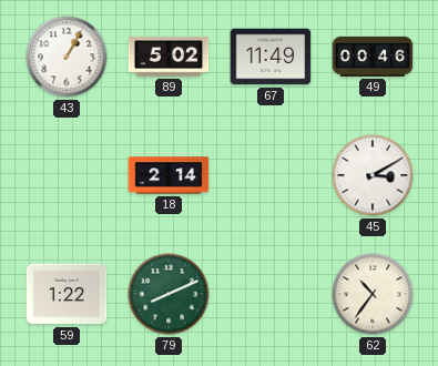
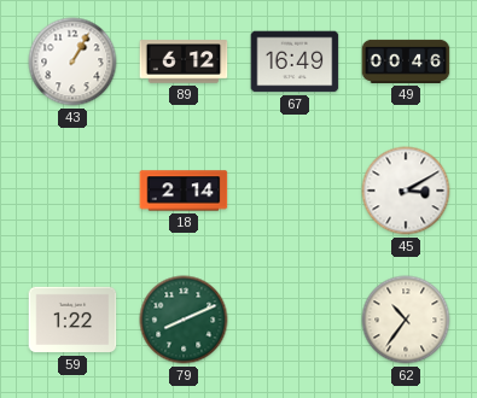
89: 5:02 -> 6:12
67: 11:49 -> 16:49
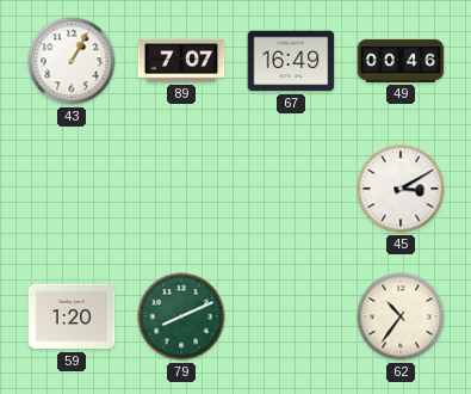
89: 6:12 -> 7:07
18: 2:14 -> none
59: 1:22 -> 1:20
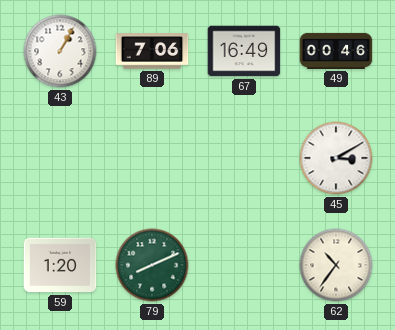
89: 7:07 -> 7:06
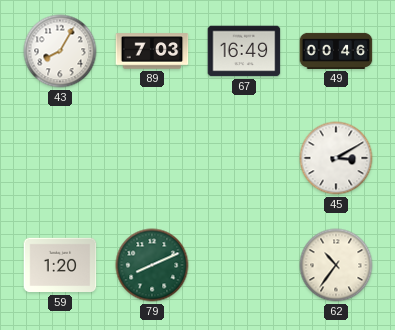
43: 1:05 -> 8:05
89: 7:06 -> 7:03
